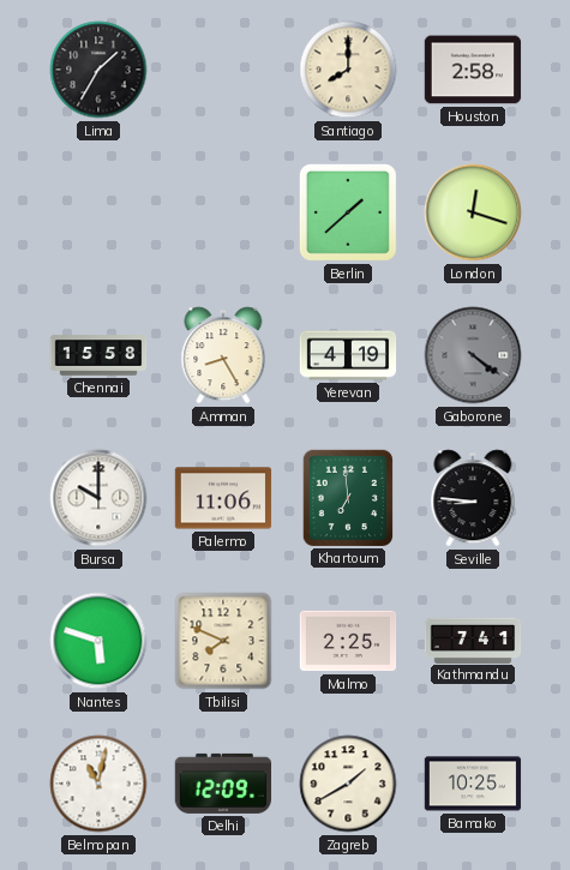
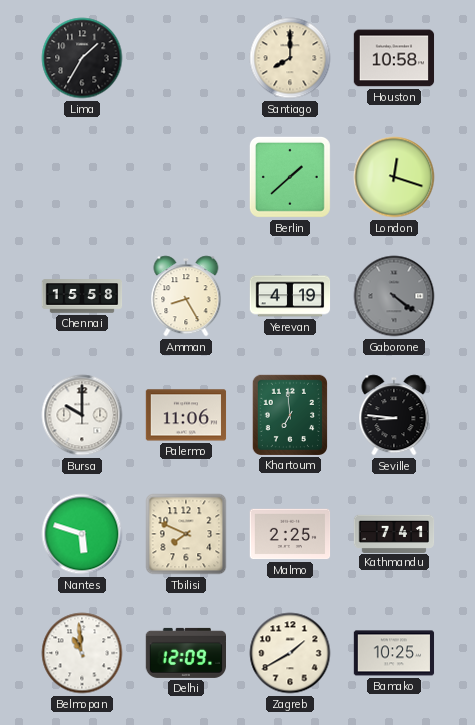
Houston: 2:58 -> 10:58
Belmopan: 11:02 -> 10:59
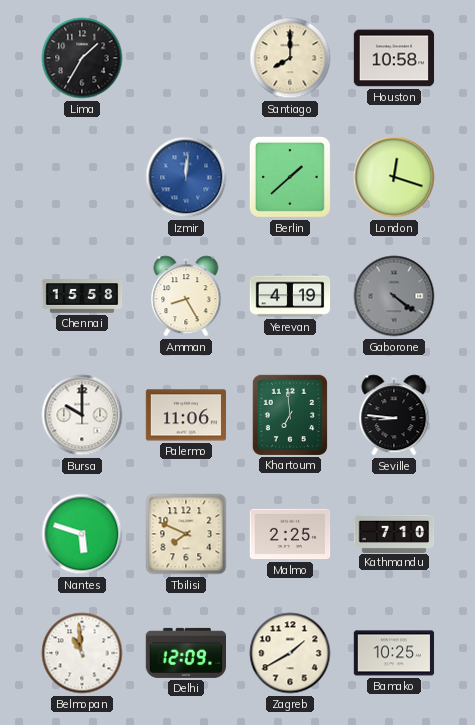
Izmir: none -> 12:01
Kathmandu: 7:41 -> 7:10
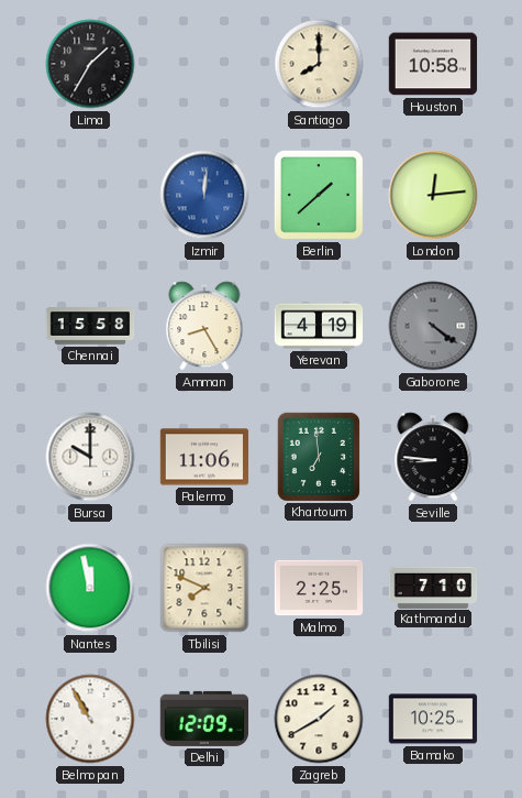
London: 12:18 -> 12:14
Nantes: 5:48 -> 11:58
Belmopan: 10:59 -> 10:55
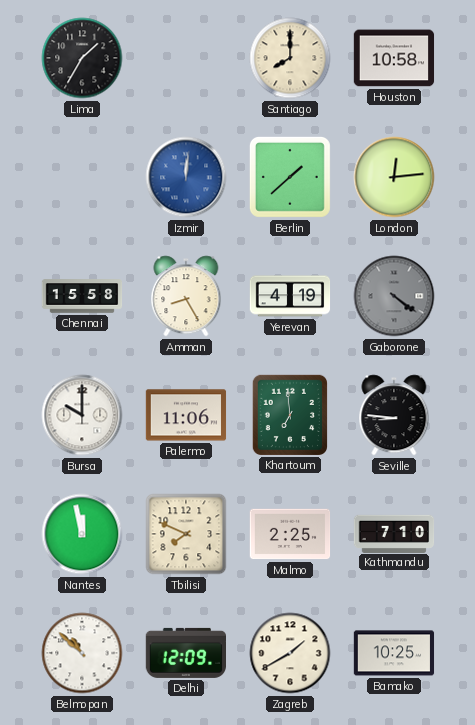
Belmopan: 10:55 -> 10:52
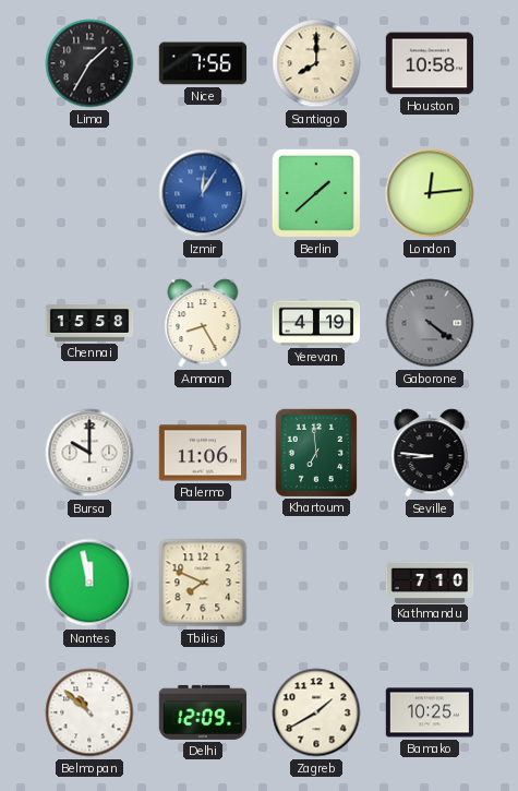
Nice: none -> 7:56
Izmir: 12:01 -> 12:05
Malmo: 2:25 -> none
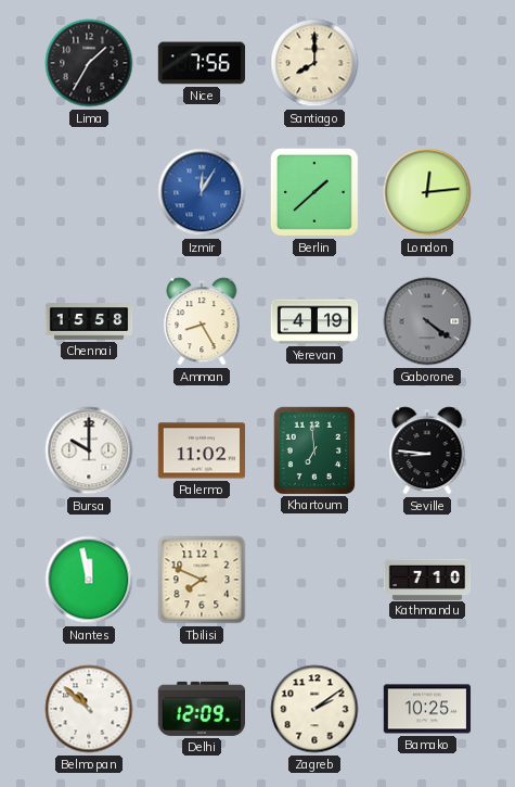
Houston: 10:58 -> none
Palermo: 11:06 -> 11:02
Zagreb: 1:40 -> 2:09
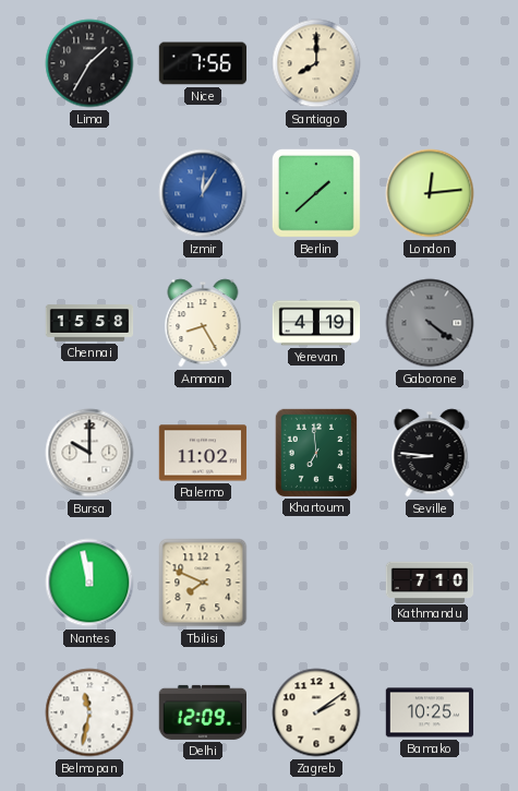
Belmopan: 10:52 -> 11:32
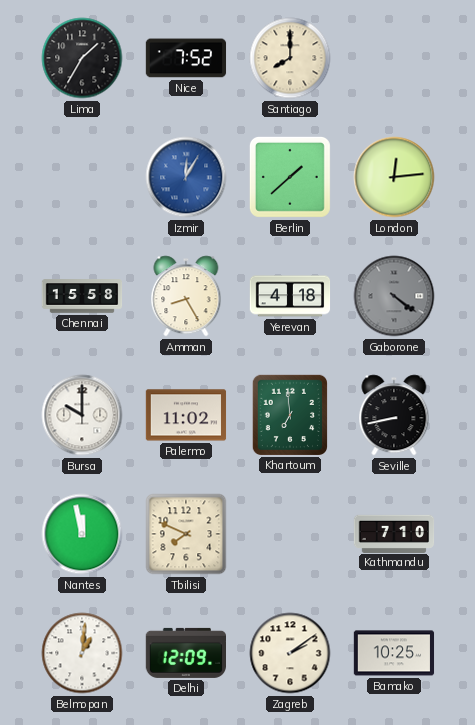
Nice: 7:56 -> 7:52
Yerevan: 4:19 -> 4:18
Seville: 8:46 -> 8:43
Belmopan: 11:32 -> 1:01
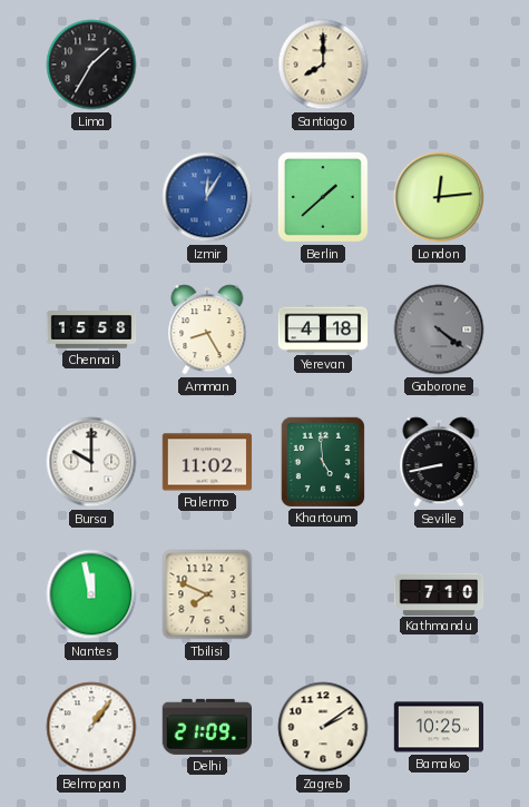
Nice: 7:52 -> none
Khartoum: 6:59 -> 4:59
Belmopan: 1:01 -> 1:06
Delhi: 12:09 -> 21:09
